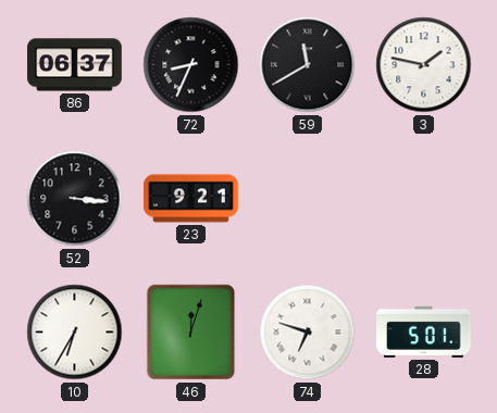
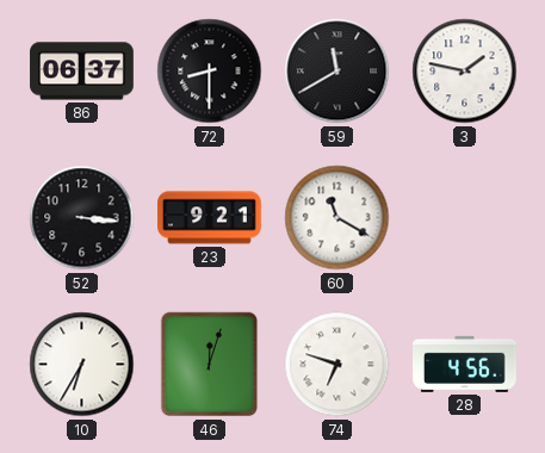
72: 8:34 -> 8:30
60: none -> 11:20
28: 5:01 -> 4:56
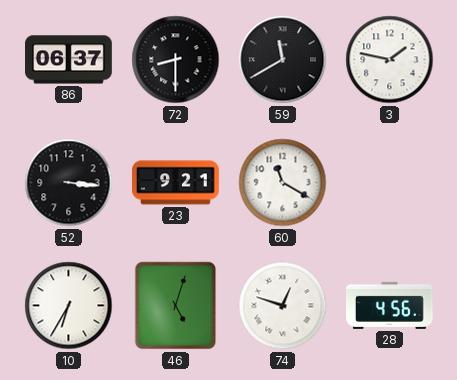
46: 12:03 -> 5:03
74: 6:48 -> 12:48
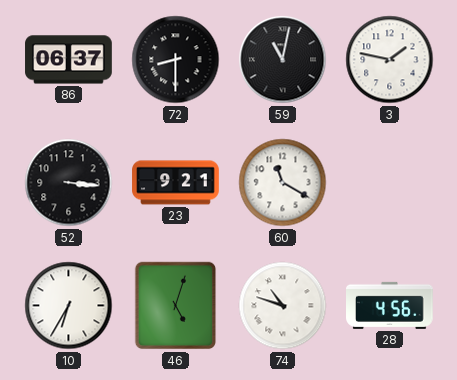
59: 11:40 -> 11:02
74: 12:48 -> 10:48
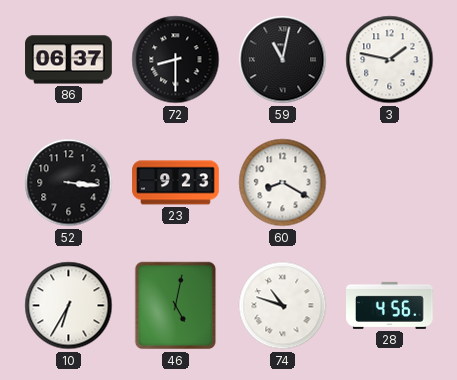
23: 9:21 -> 9:23
60: 11:20 -> 8:20
46: 5:03 -> 5:02
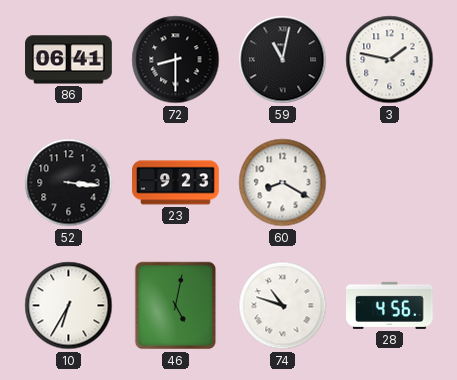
86: 06:37 -> 06:41
